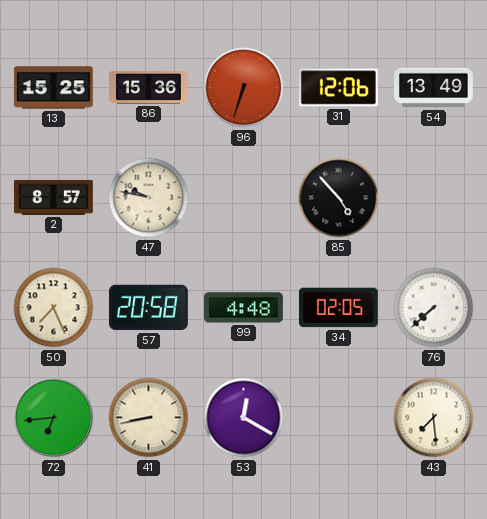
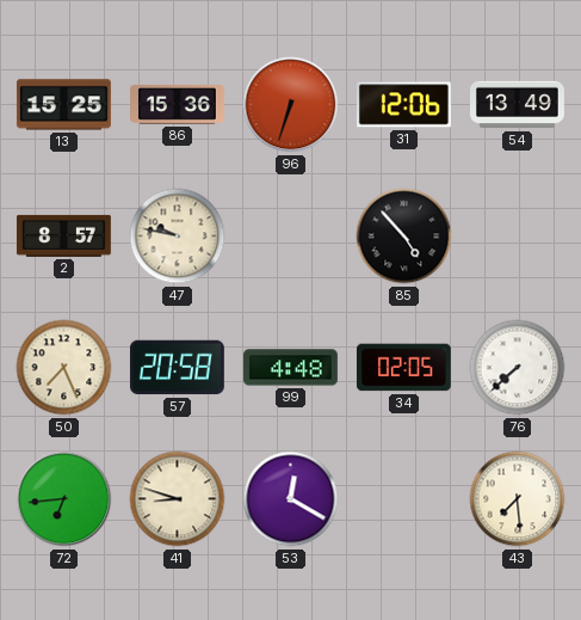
41: 8:43 -> 8:48
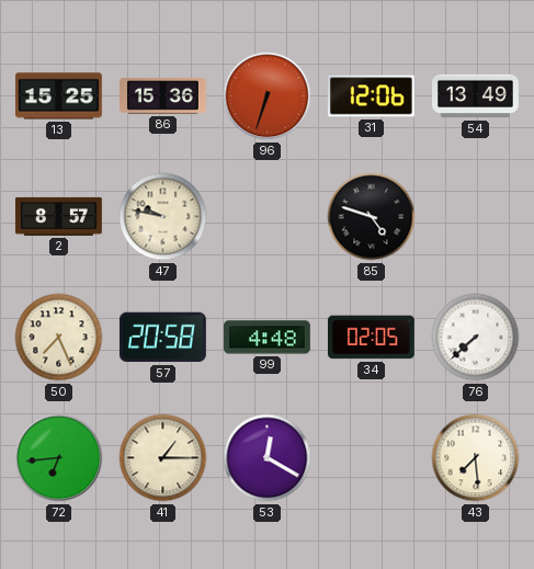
85: 4:53 -> 4:48
41: 8:48 -> 1:15
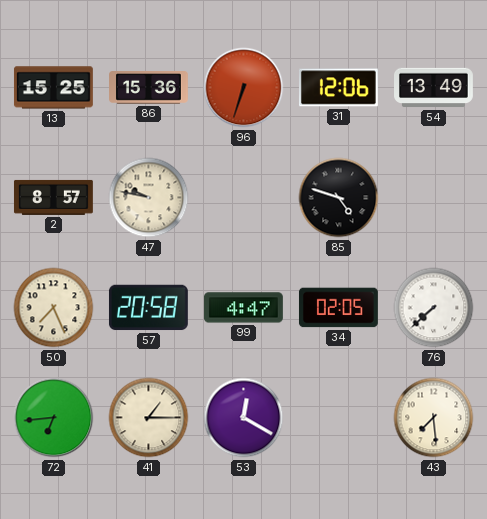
99: 4:48 -> 4:47
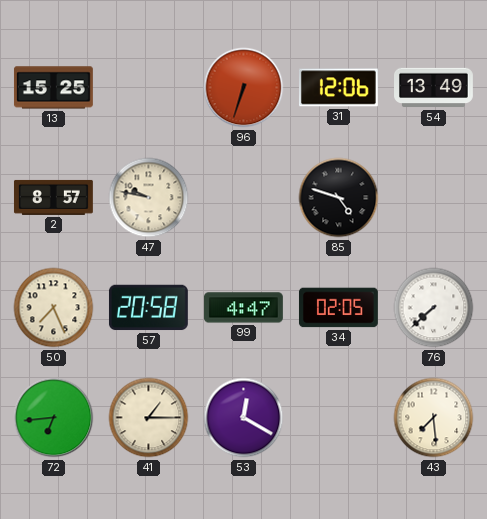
86: 15:36 -> none
